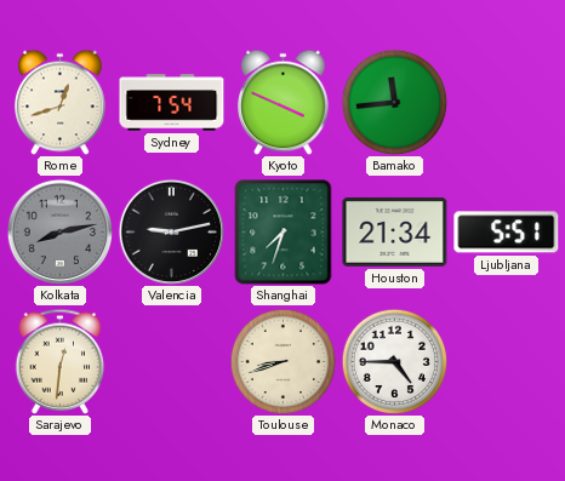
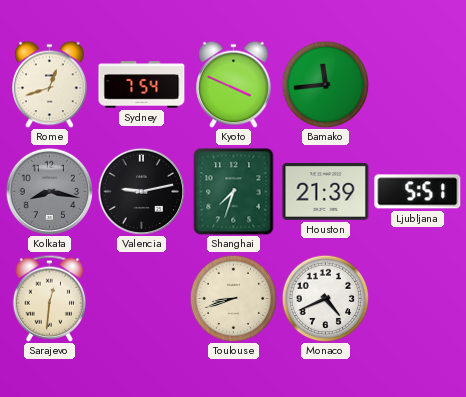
Kolkata: 8:13 -> 8:17
Houston: 21:34 -> 21:39
Monaco: 4:45 -> 4:41
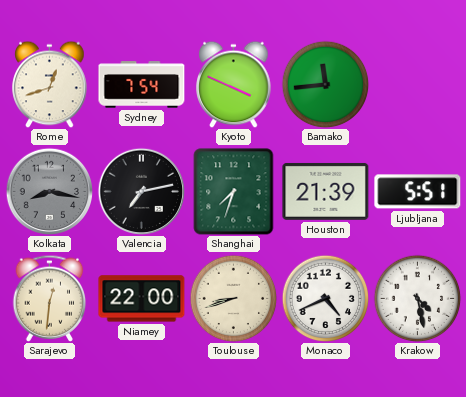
Valencia: 9:13 -> 7:13
Niamey: none -> 22:00
Krakow: none -> 4:28
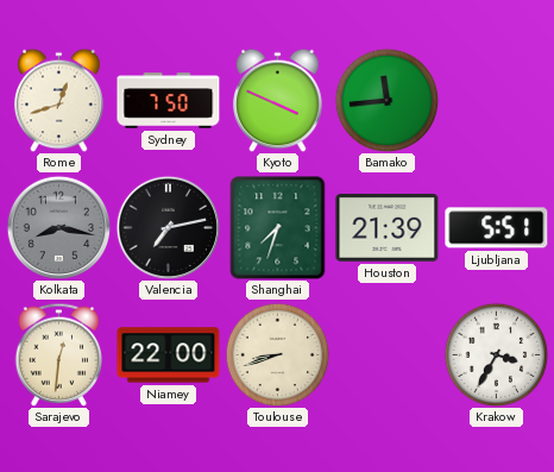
Sydney: 7:54 -> 7:50
Monaco: 4:41 -> none
Krakow: 4:28 -> 3:35
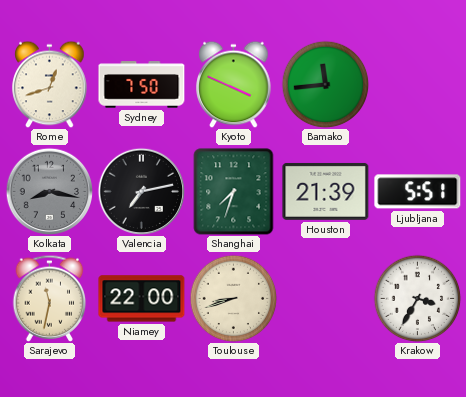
Sarajevo: 12:31 -> 11:32
